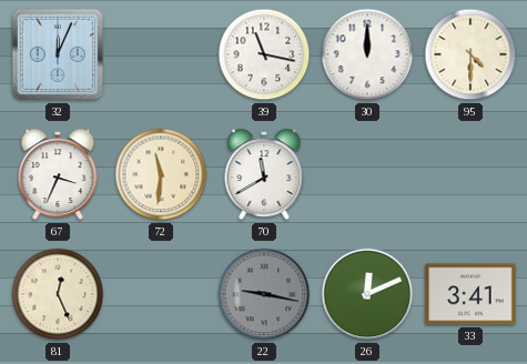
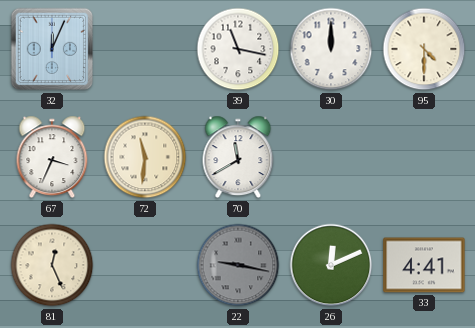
33: 3:41 -> 4:41
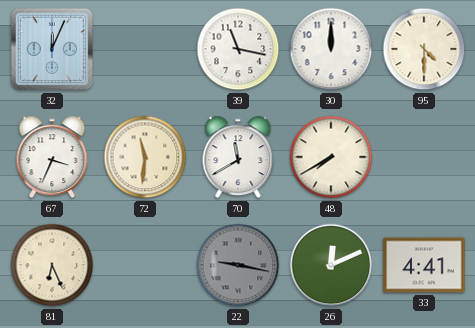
48: none -> 7:40
81: 12:26 -> 6:26
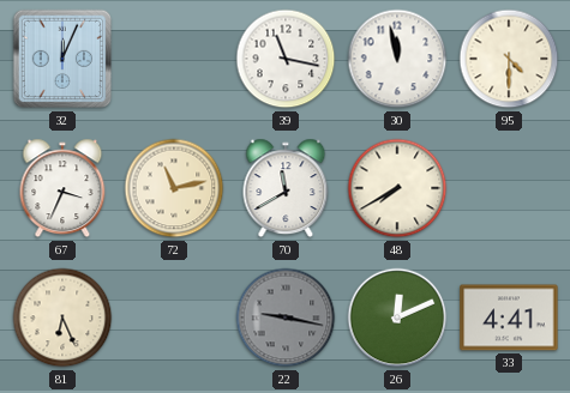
30: 12:00 -> 11:58
72: 11:31 -> 11:13
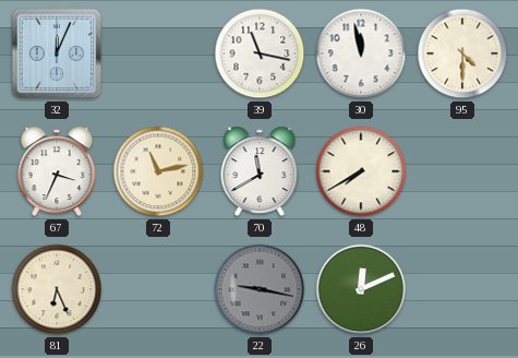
33: 4:41 -> none
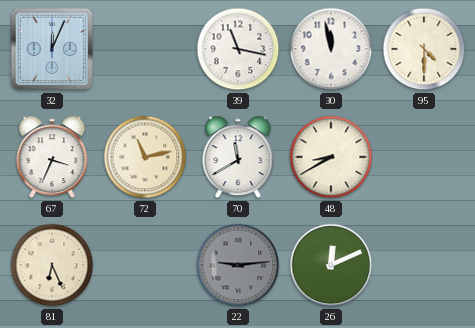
48: 7:40 -> 8:40
22: 9:17 -> 9:14
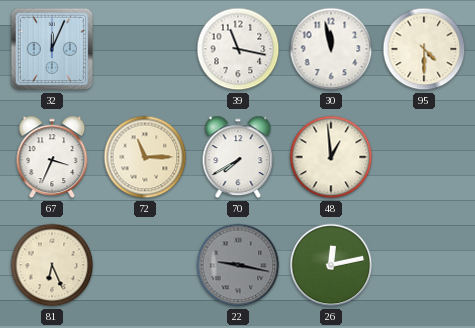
72: 11:13 -> 11:15
70: 11:40 -> 7:40
48: 8:40 -> 12:59
22: 9:14 -> 9:17
26: 12:11 -> 12:13
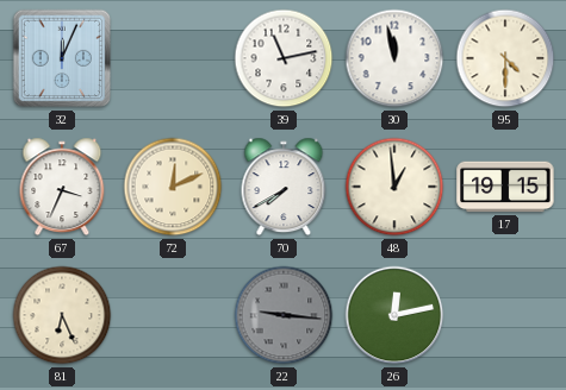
39: 11:17 -> 11:13
72: 11:15 -> 12:11
17: none -> 19:15
22: 9:17 -> 9:16
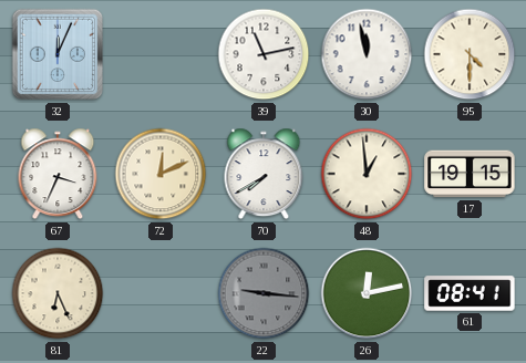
61: none -> 08:41
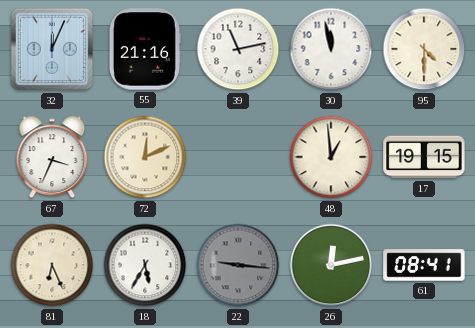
55: none -> 21:16
70: 7:40 -> none
18: none -> 5:35
